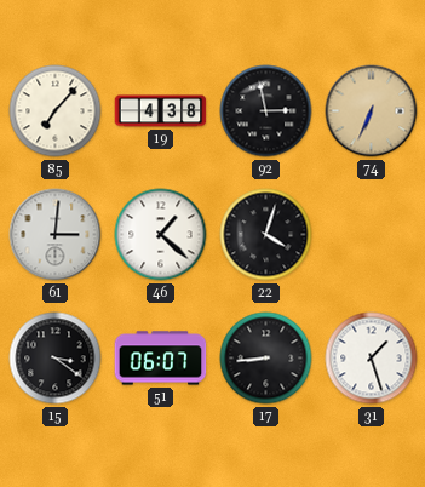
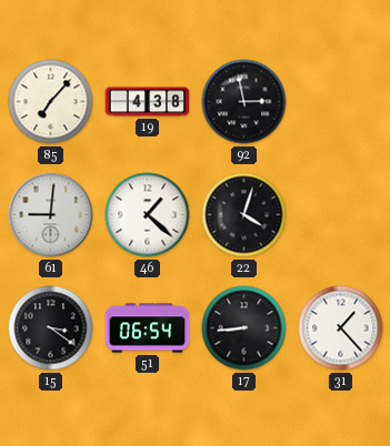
74: 6:34 -> none
61: 3:01 -> 9:01
51: 06:07 -> 06:54
31: 1:27 -> 1:23
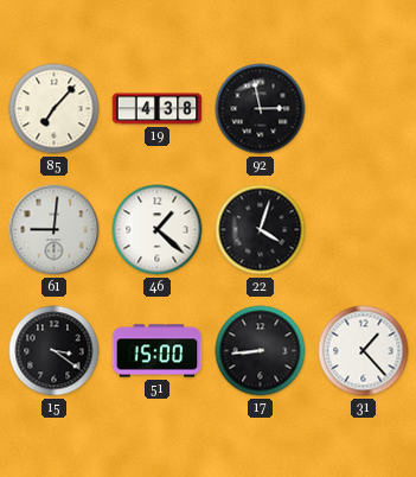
51: 06:54 -> 15:00
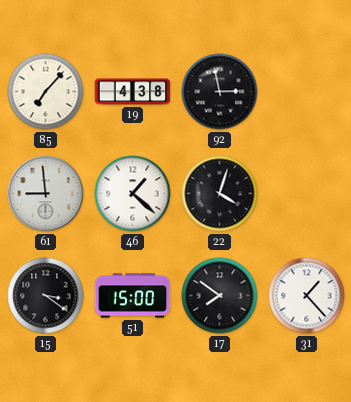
61: 9:01 -> 8:59
17: 8:44 -> 7:51
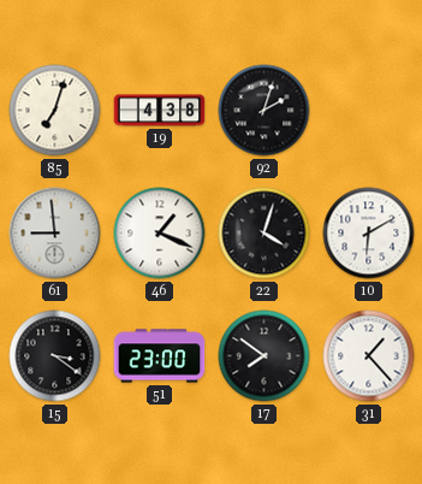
85: 7:07 -> 7:03
92: 2:58 -> 2:03
46: 1:22 -> 1:19
10: none -> 6:10
51: 15:00 -> 23:00
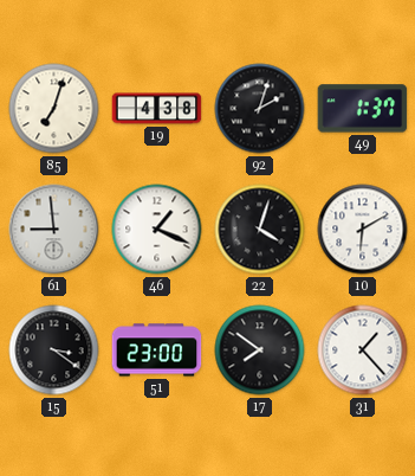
49: none -> 1:37
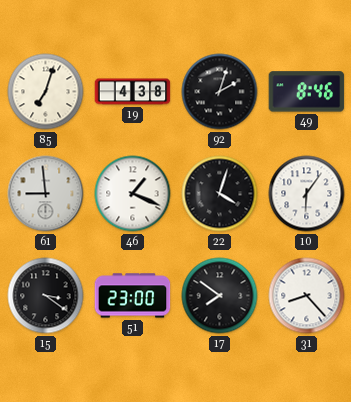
49: 1:37 -> 8:46
10: 6:10 -> 6:06
31: 1:23 -> 8:23
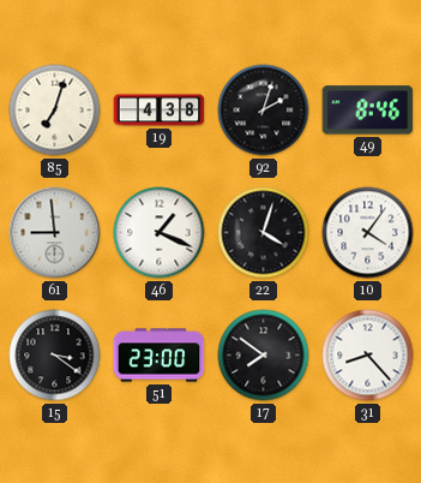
10: 6:06 -> 4:06
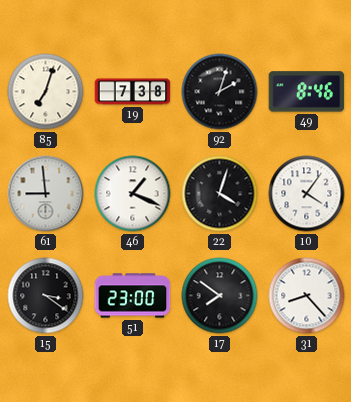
19: 4:38 -> 7:38
